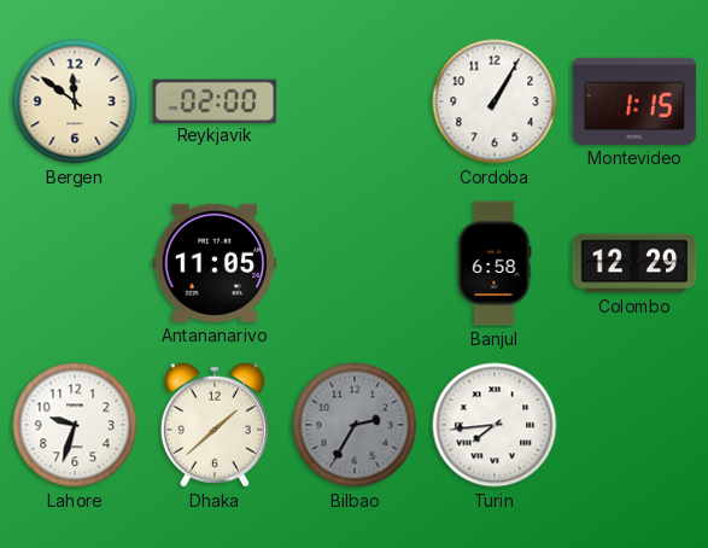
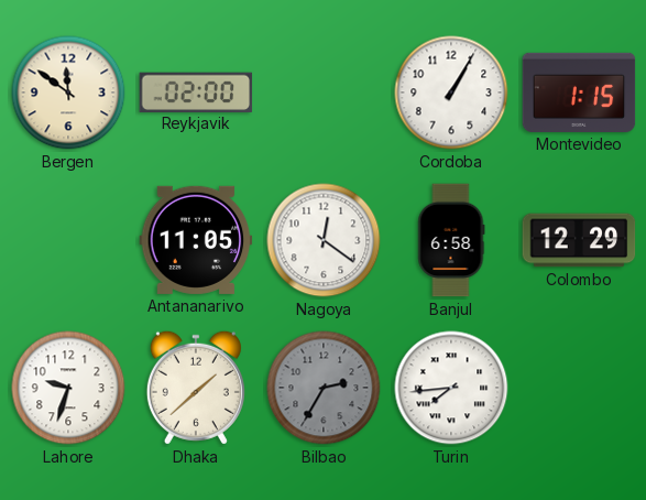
Nagoya: none -> 12:21
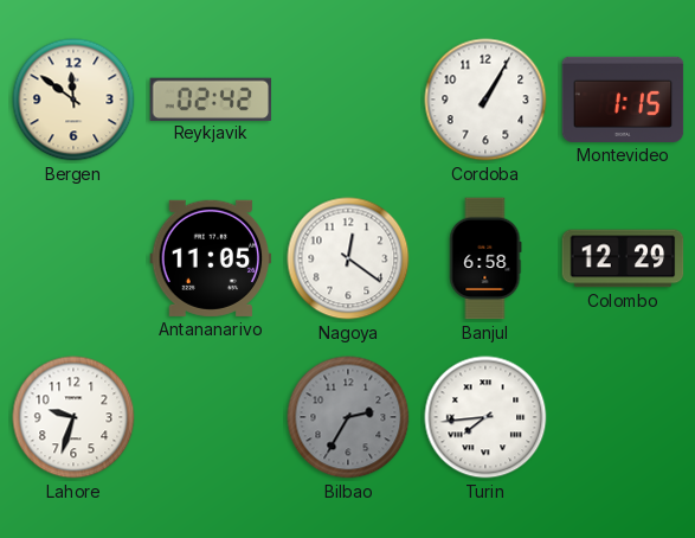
Reykjavik: 02:00 -> 02:42
Dhaka: 1:38 -> none
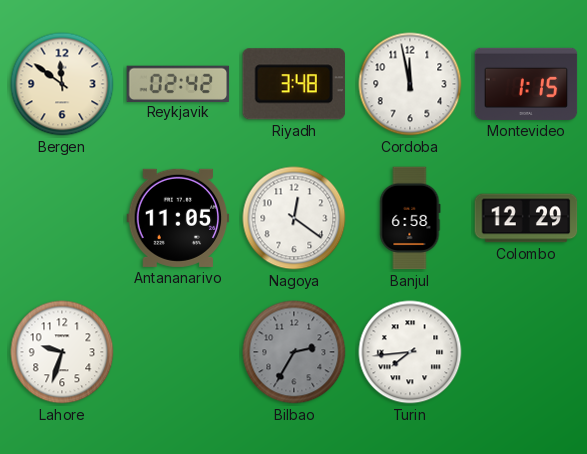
Riyadh: none -> 3:48
Cordoba: 1:05 -> 11:58
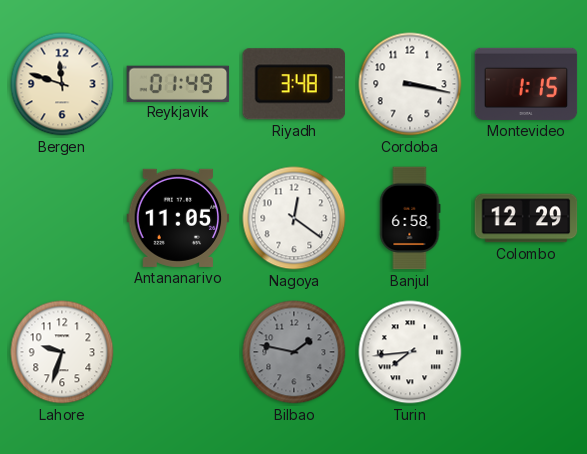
Bergen: 11:51 -> 11:48
Reykjavik: 02:42 -> 01:49
Cordoba: 11:58 -> 3:17
Bilbao: 2:35 -> 1:47
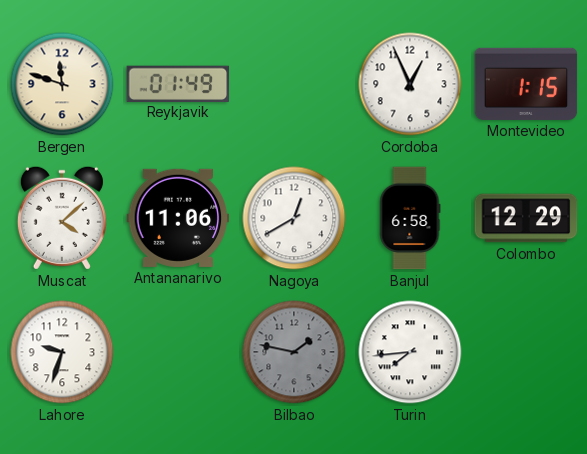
Riyadh: 3:48 -> none
Cordoba: 3:17 -> 12:56
Muscat: none -> 4:08
Antananarivo: 11:05 -> 11:06
Nagoya: 12:21 -> 12:40
